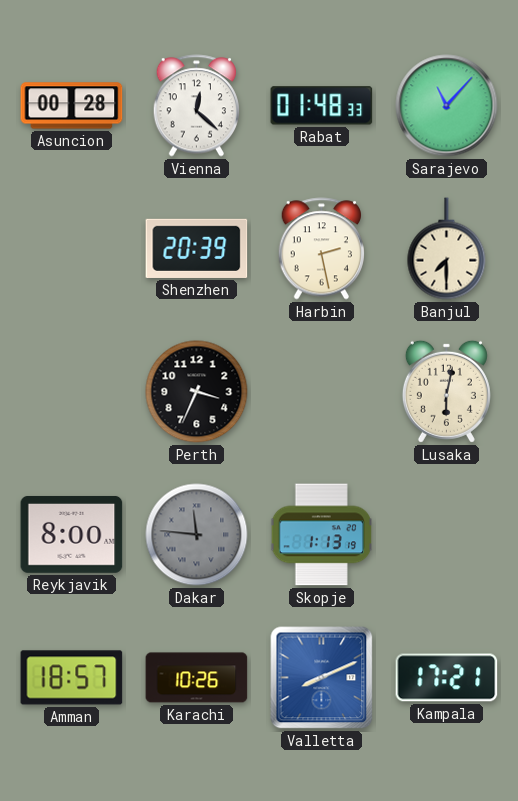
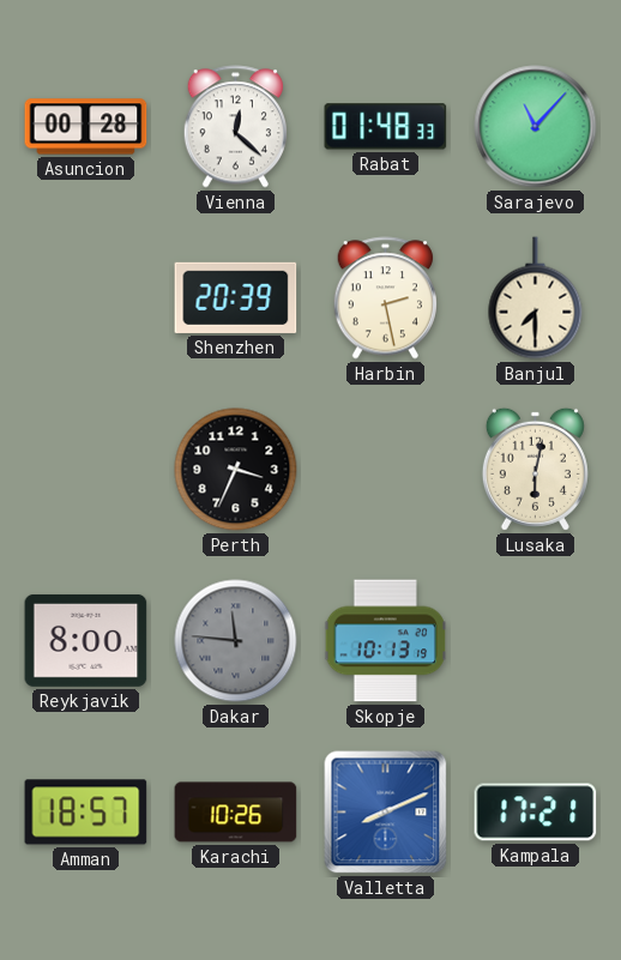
Skopje: 1:13 -> 10:13
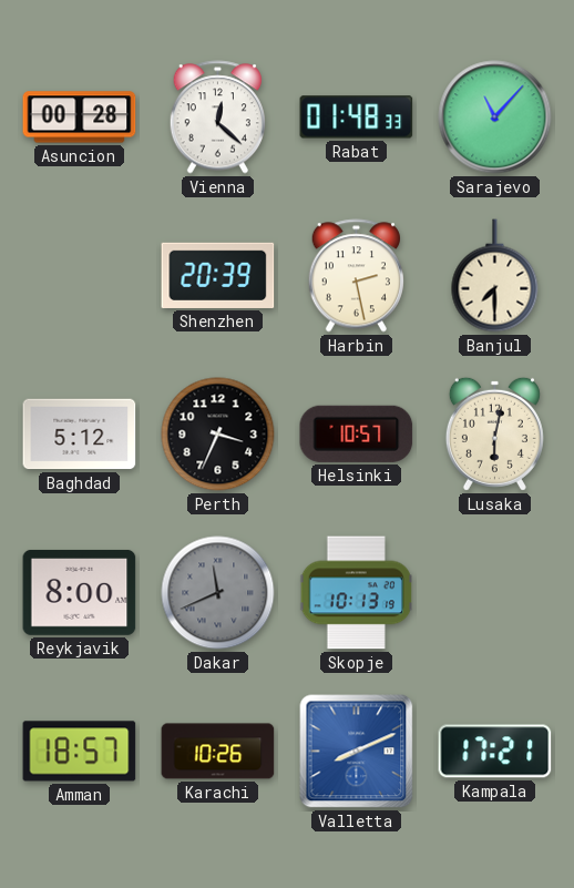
Baghdad: none -> 5:12
Helsinki: none -> 10:57
Dakar: 11:46 -> 11:41
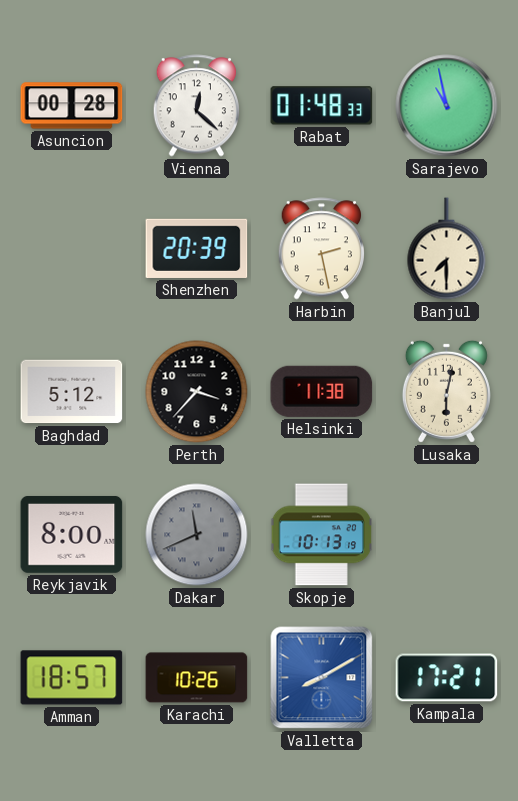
Sarajevo: 11:07 -> 10:58
Perth: 3:34 -> 3:37
Helsinki: 10:57 -> 11:38
Valletta: 8:11 -> 8:10
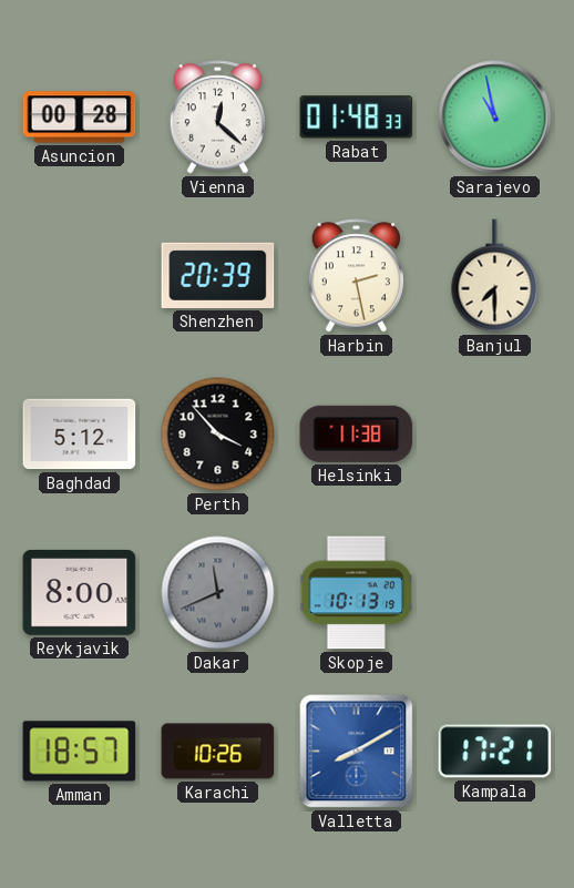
Perth: 3:37 -> 3:53
Lusaka: 6:02 -> none
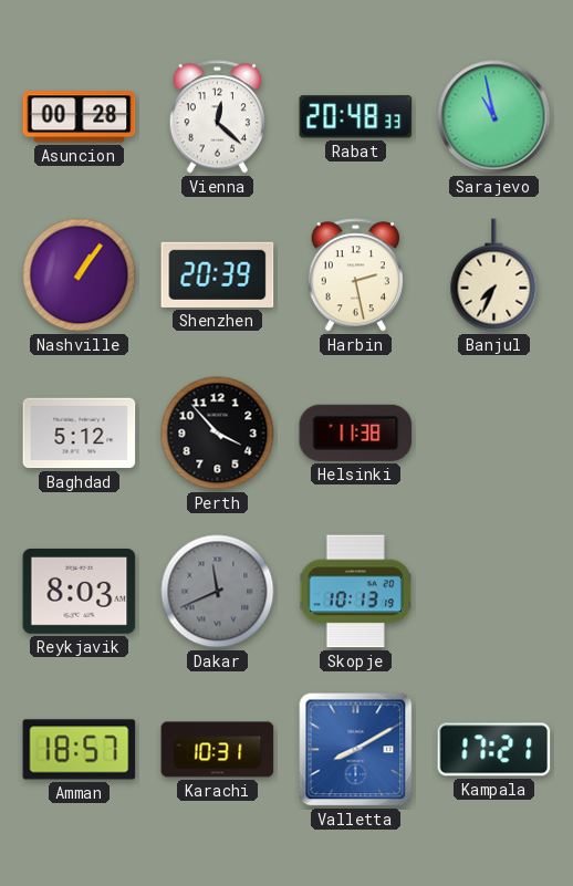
Rabat: 01:48 -> 20:48
Nashville: none -> 1:06
Banjul: 7:30 -> 7:34
Reykjavik: 8:00 -> 8:03
Karachi: 10:26 -> 10:31
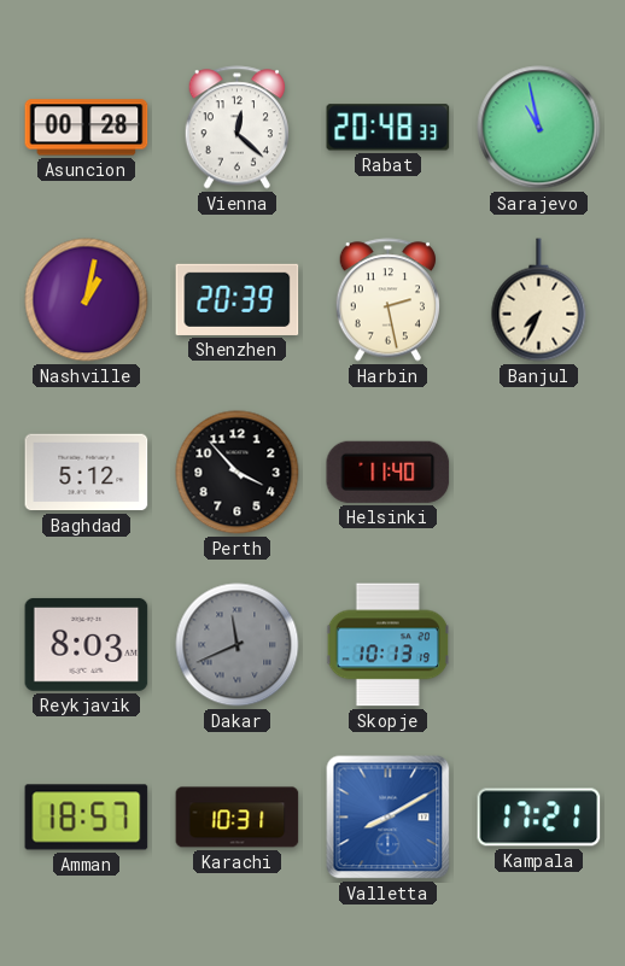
Nashville: 1:06 -> 1:02
Helsinki: 11:38 -> 11:40
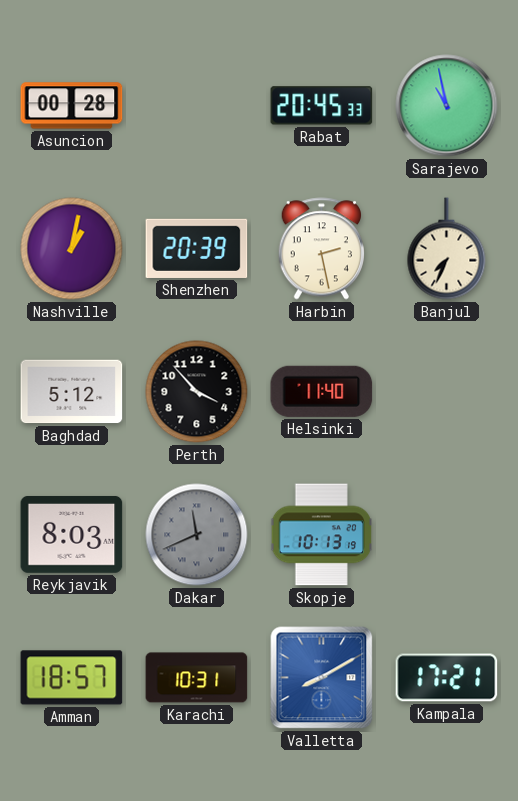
Vienna: 12:22 -> none
Rabat: 20:48 -> 20:45
